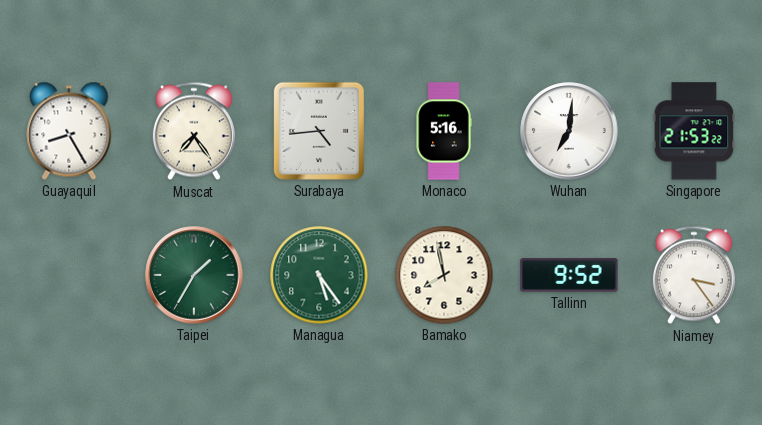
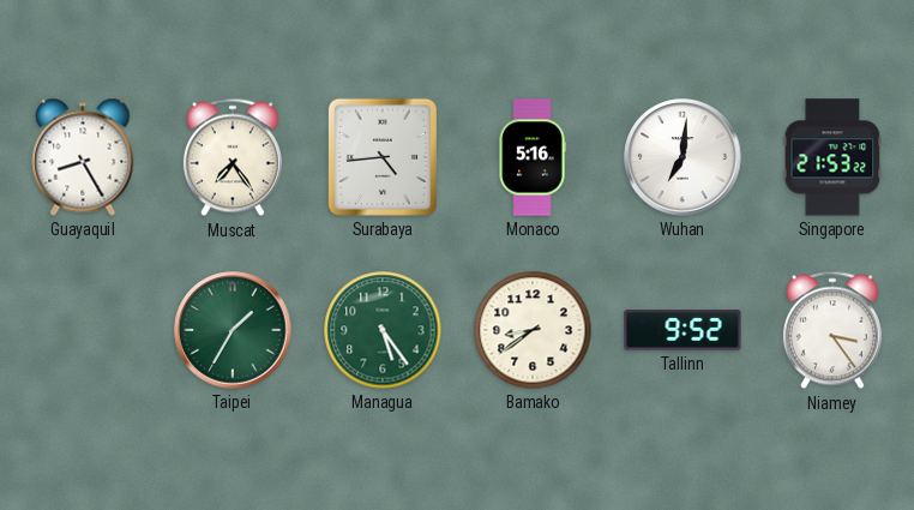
Bamako: 7:58 -> 8:39
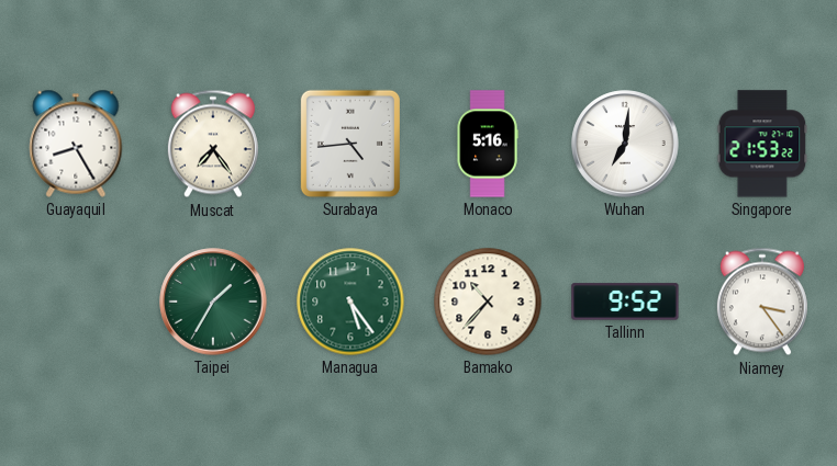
Bamako: 8:39 -> 10:37
